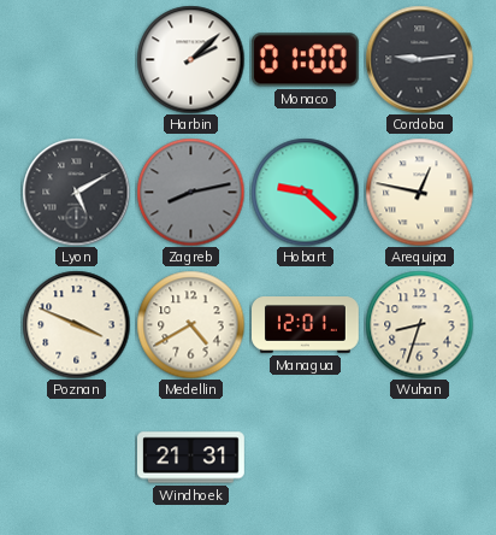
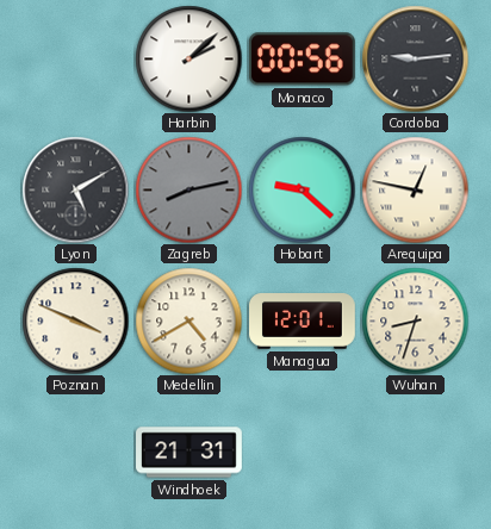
Monaco: 01:00 -> 00:56
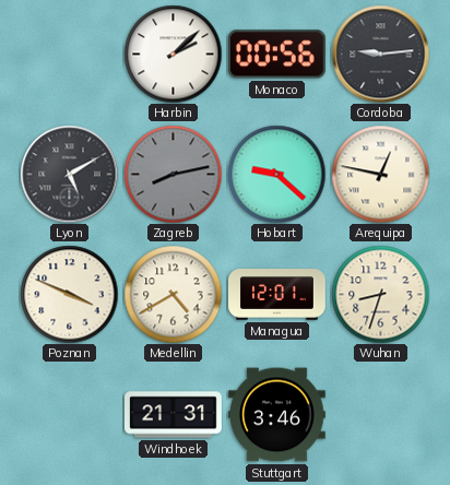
Stuttgart: none -> 3:46
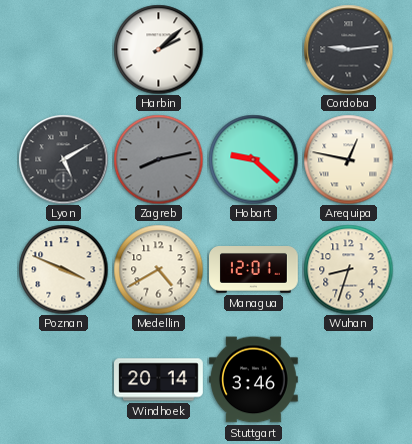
Monaco: 00:56 -> none
Windhoek: 21:31 -> 20:14
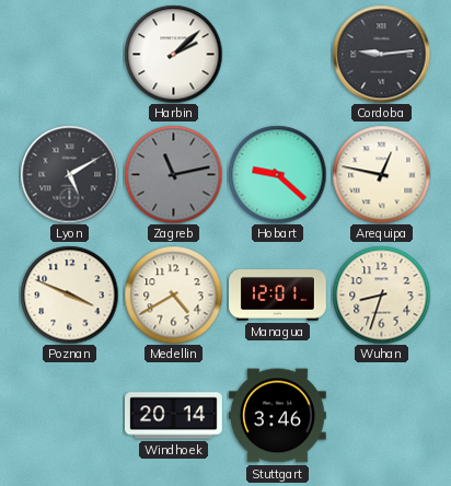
Zagreb: 8:13 -> 11:13
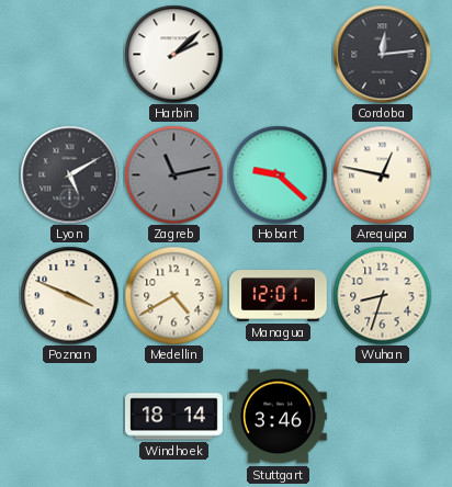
Cordoba: 9:14 -> 12:14
Windhoek: 20:14 -> 18:14
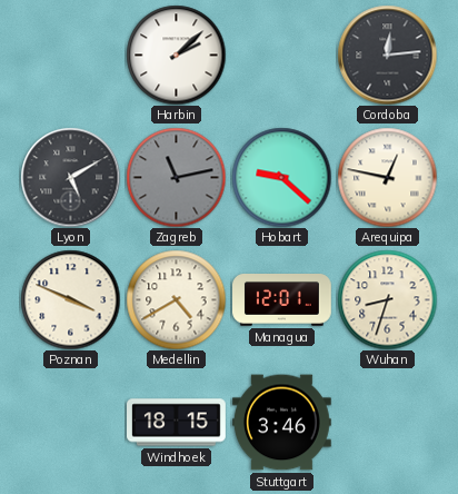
Windhoek: 18:14 -> 18:15
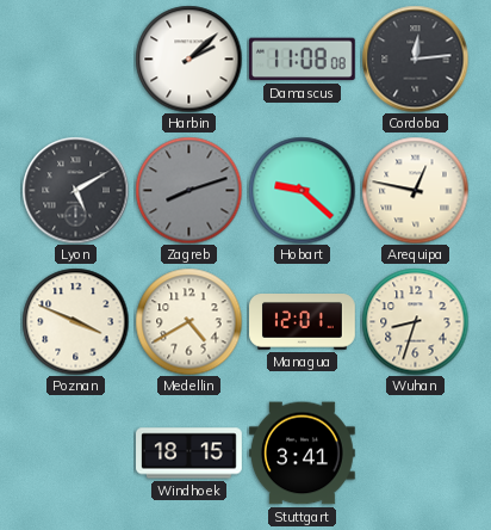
Damascus: none -> 11:08
Zagreb: 11:13 -> 8:12
Stuttgart: 3:46 -> 3:41
